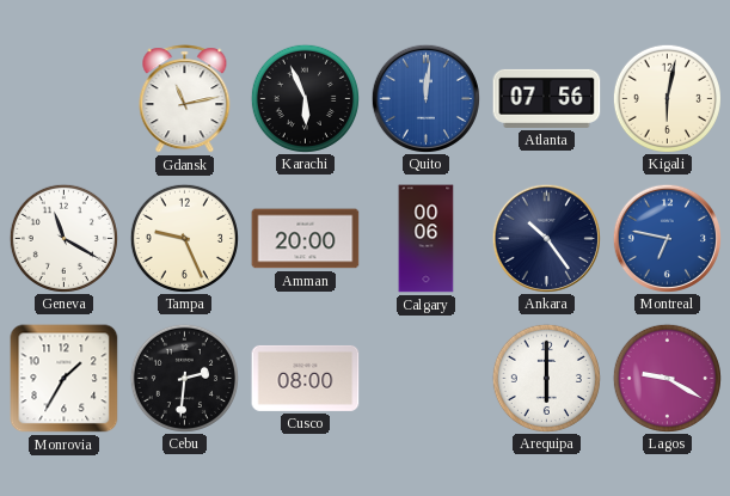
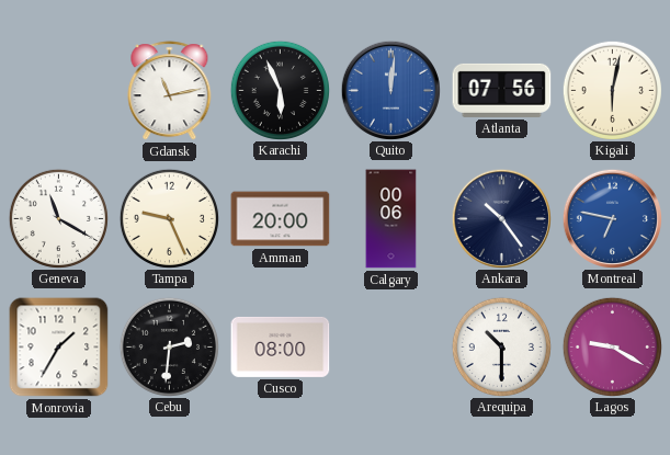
Arequipa: 6:00 -> 10:30
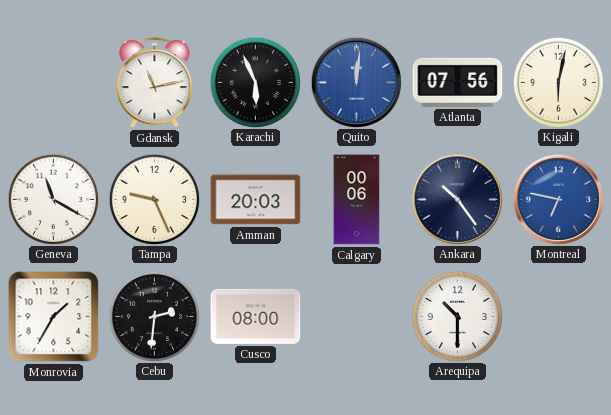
Amman: 20:00 -> 20:03
Lagos: 9:20 -> none
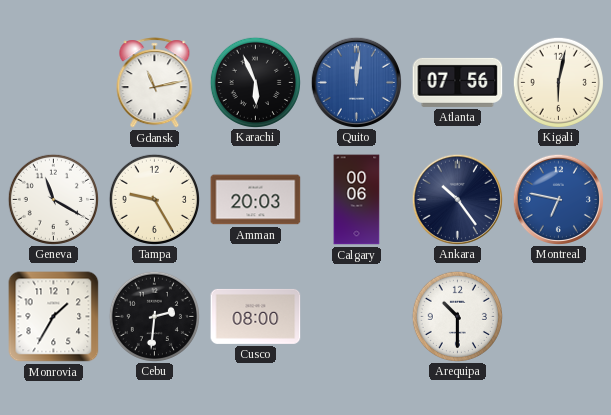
Tampa: 9:26 -> 9:25
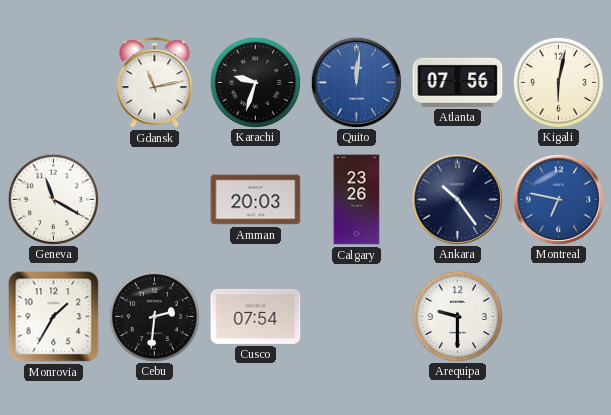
Karachi: 5:56 -> 9:33
Tampa: 9:25 -> none
Calgary: 00:06 -> 23:26
Cusco: 08:00 -> 07:54
Arequipa: 10:30 -> 9:30
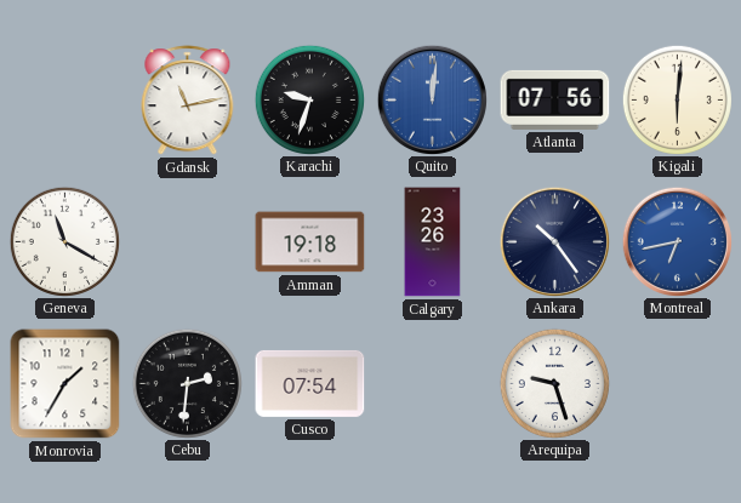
Kigali: 6:02 -> 6:01
Amman: 20:03 -> 19:18
Montreal: 6:47 -> 6:43
Arequipa: 9:30 -> 9:27
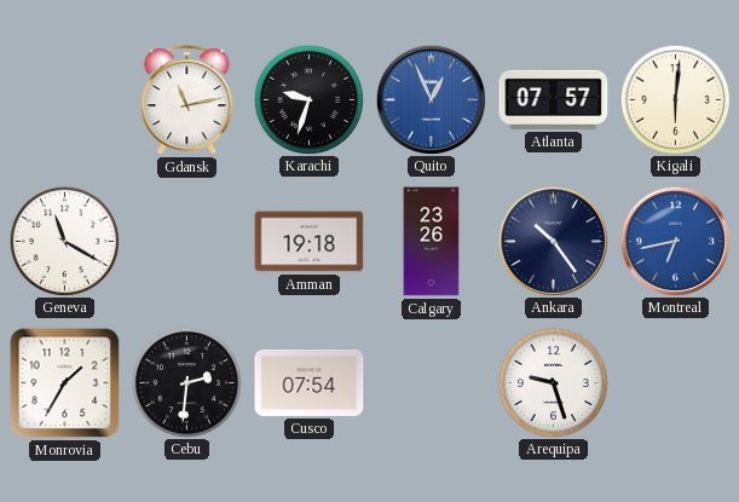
Quito: 12:01 -> 12:56
Atlanta: 07:56 -> 07:57
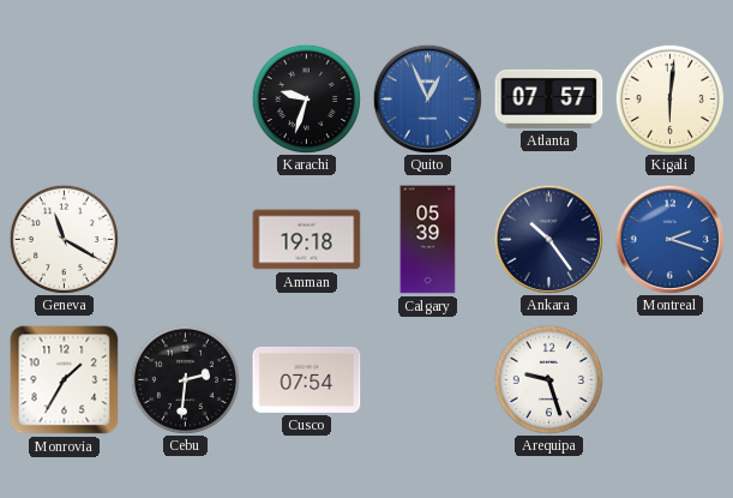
Gdansk: 11:13 -> none
Calgary: 23:26 -> 05:39
Montreal: 6:43 -> 2:18
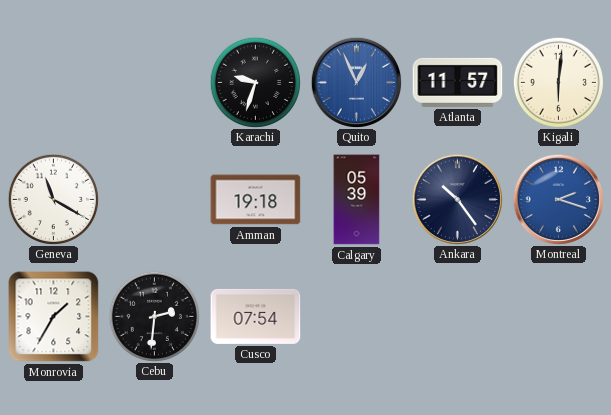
Atlanta: 07:57 -> 11:57
Arequipa: 9:27 -> none
